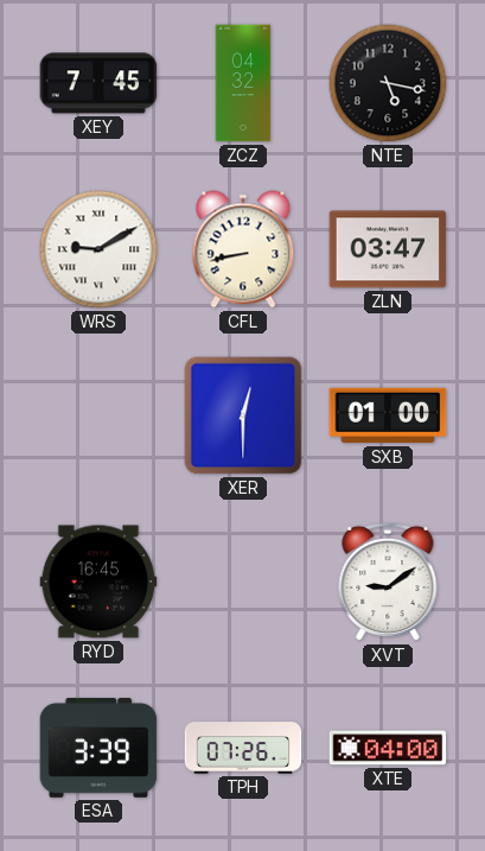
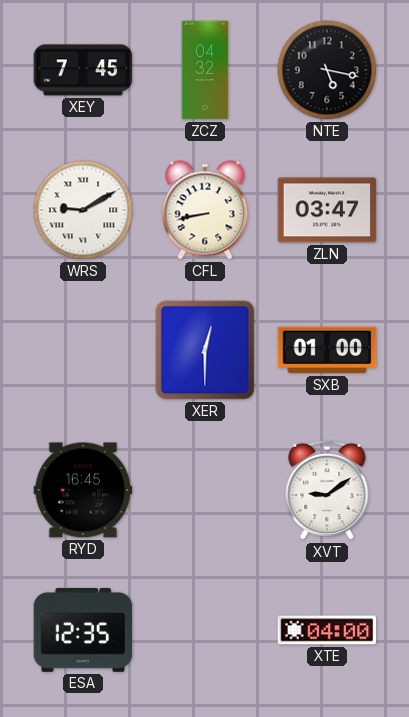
ESA: 3:39 -> 12:35
TPH: 07:26 -> none
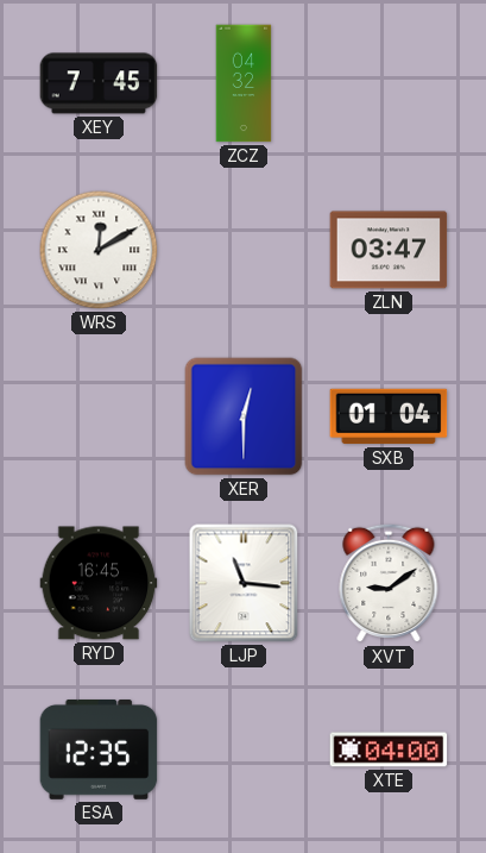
NTE: 5:17 -> none
WRS: 9:10 -> 12:10
CFL: 8:43 -> none
SXB: 01:00 -> 01:04
LJP: none -> 11:16
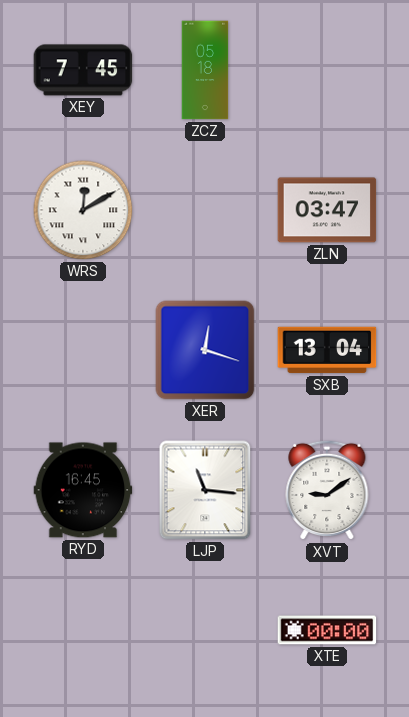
ZCZ: 04:32 -> 05:18
XER: 12:30 -> 12:18
SXB: 01:04 -> 13:04
ESA: 12:35 -> none
XTE: 04:00 -> 00:00
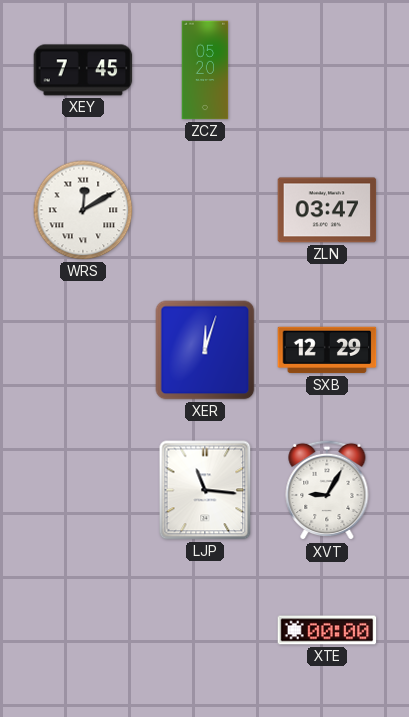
ZCZ: 05:18 -> 05:20
XER: 12:18 -> 12:03
SXB: 13:04 -> 12:29
RYD: 16:45 -> none
XVT: 9:09 -> 9:05
